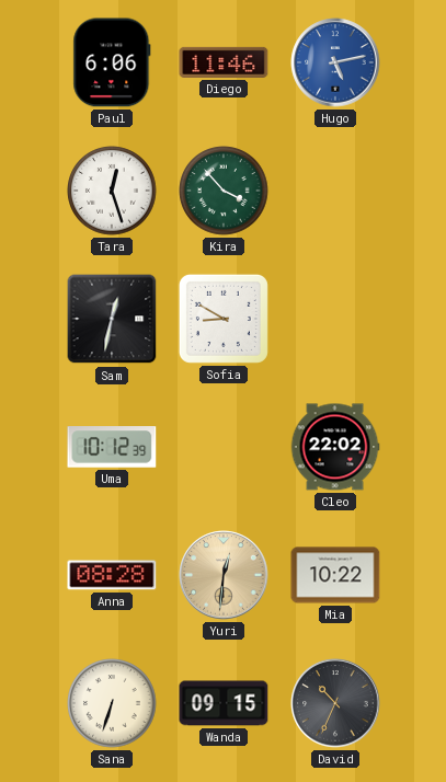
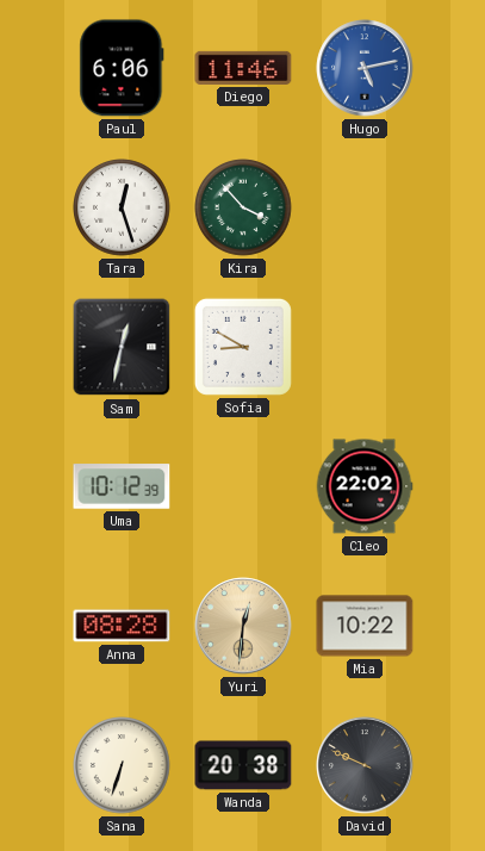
Wanda: 09:15 -> 20:38
David: 10:34 -> 9:49
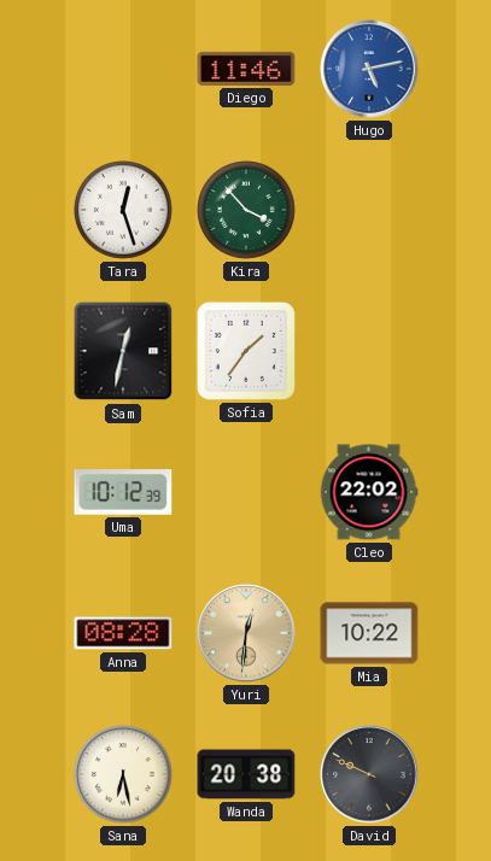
Paul: 6:06 -> none
Sofia: 8:50 -> 1:36
Sana: 6:33 -> 6:28
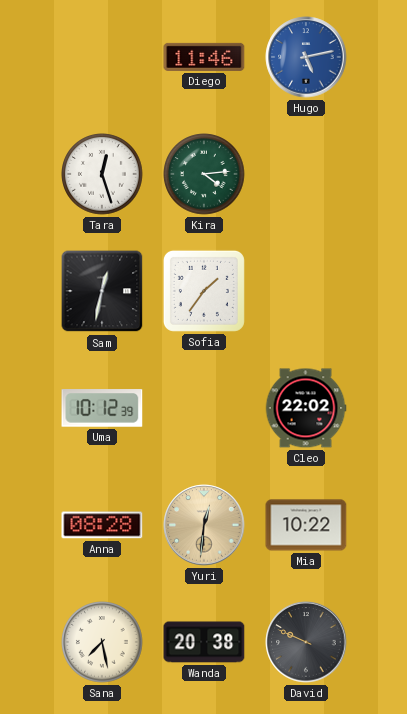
Kira: 3:53 -> 4:14
Sana: 6:28 -> 7:28
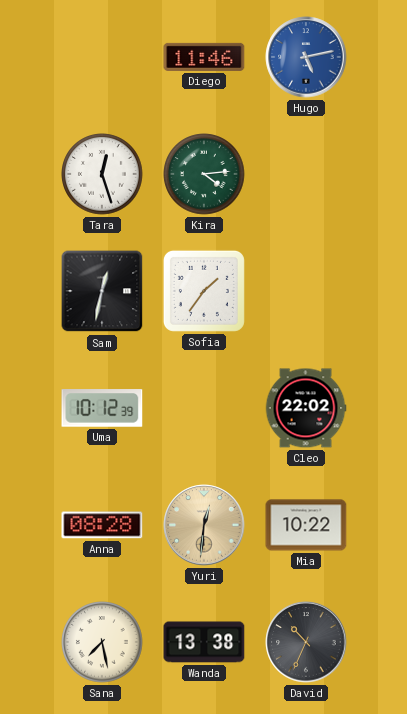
Wanda: 20:38 -> 13:38
David: 9:49 -> 10:34
